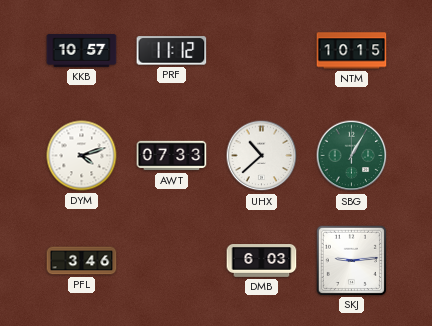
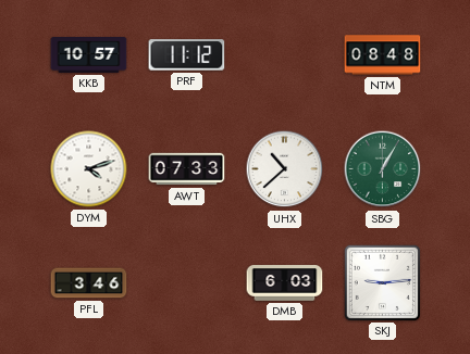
NTM: 10:15 -> 08:48
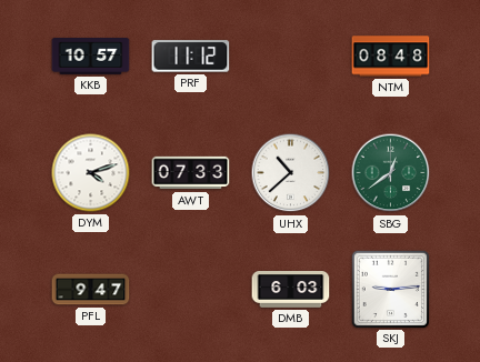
SBG: 1:05 -> 12:39
PFL: 3:46 -> 9:47
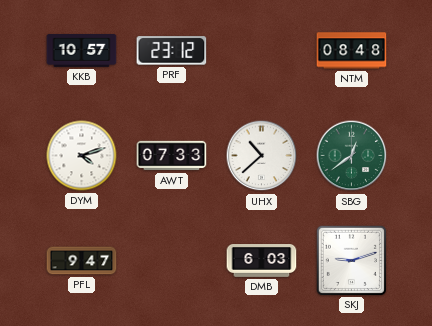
PRF: 11:12 -> 23:12
SKJ: 9:14 -> 9:12
